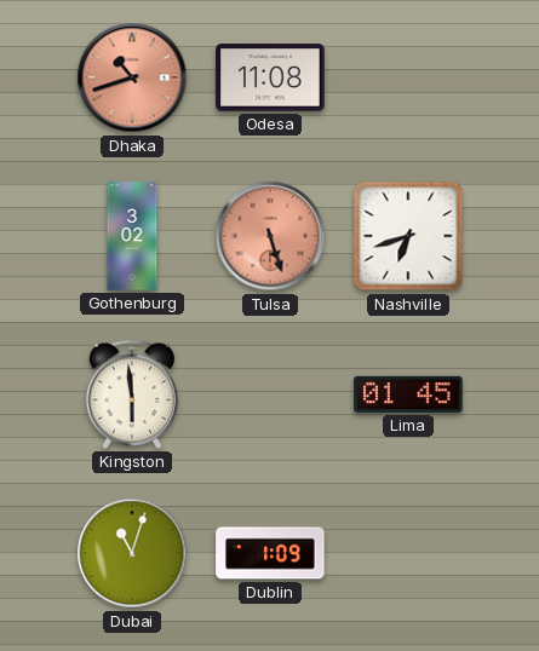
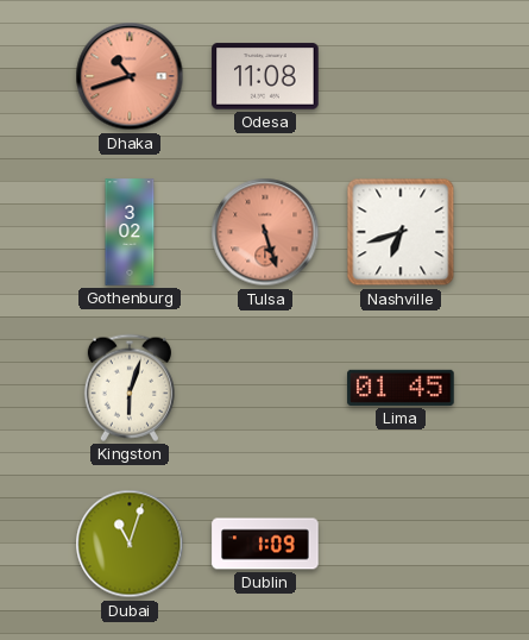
Kingston: 5:59 -> 6:03
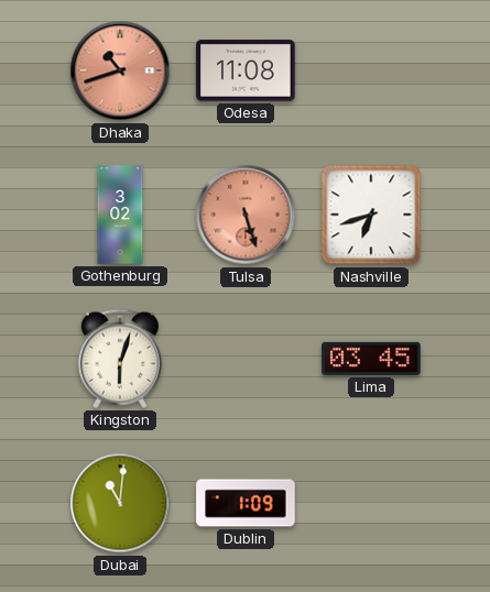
Lima: 01:45 -> 03:45
Dubai: 11:03 -> 11:01
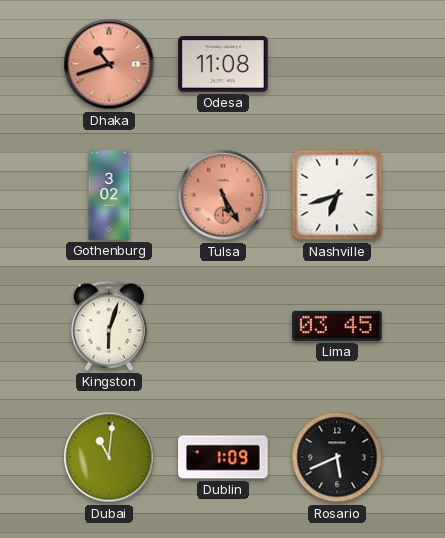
Tulsa: 5:27 -> 5:25
Rosario: none -> 5:41
